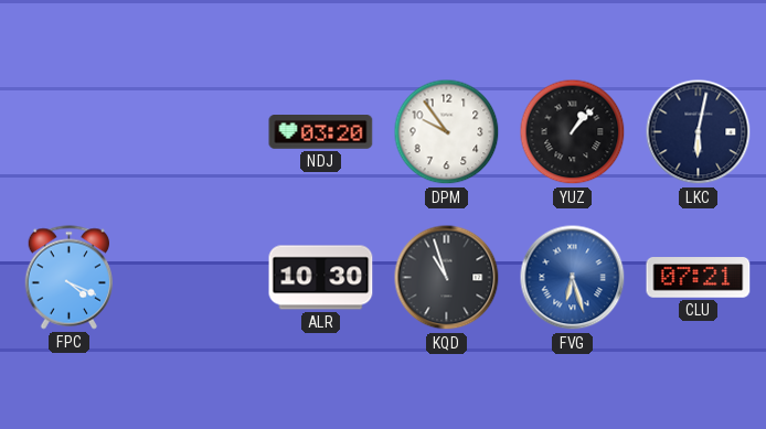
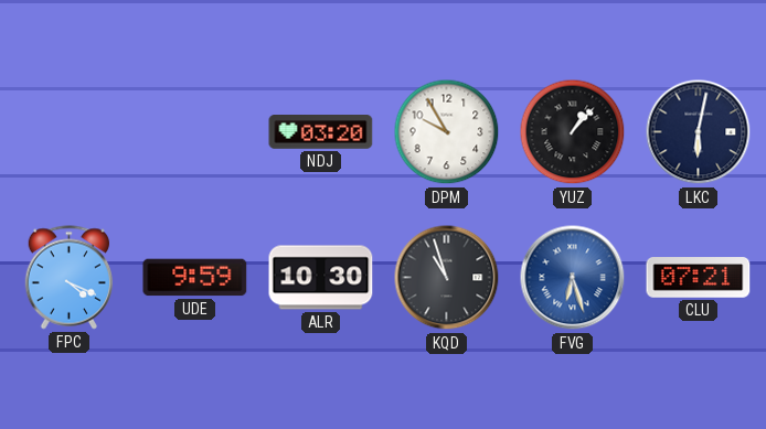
DPM: 9:54 -> 9:55
UDE: none -> 9:59
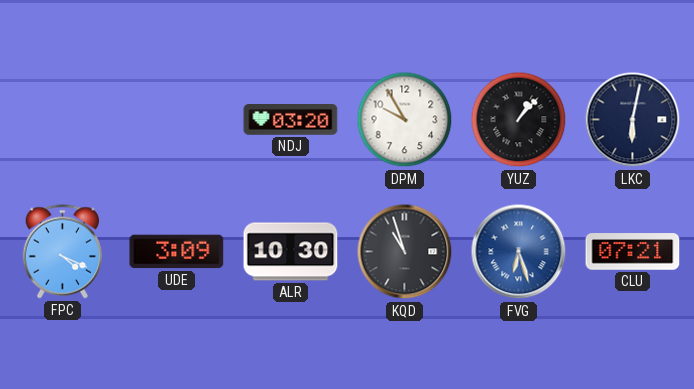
UDE: 9:59 -> 3:09
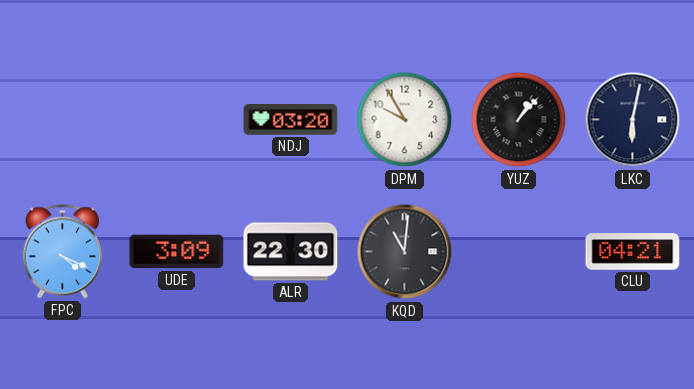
ALR: 10:30 -> 22:30
KQD: 10:57 -> 11:01
FVG: 6:27 -> none
CLU: 07:21 -> 04:21
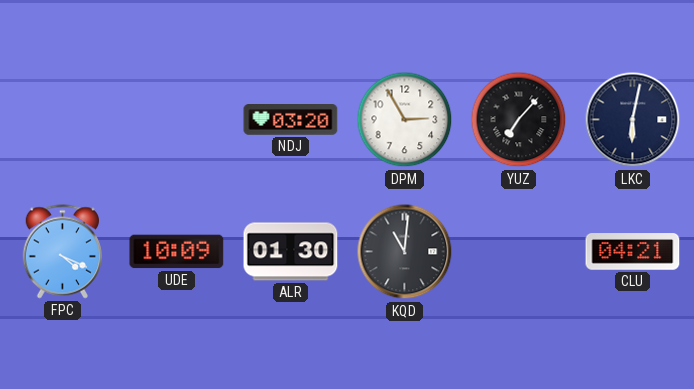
DPM: 9:55 -> 2:55
YUZ: 1:07 -> 7:07
UDE: 3:09 -> 10:09
ALR: 22:30 -> 01:30
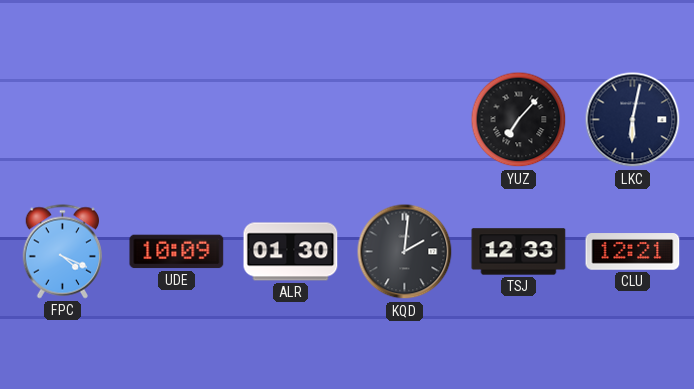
NDJ: 03:20 -> none
DPM: 2:55 -> none
KQD: 11:01 -> 2:01
TSJ: none -> 12:33
CLU: 04:21 -> 12:21
